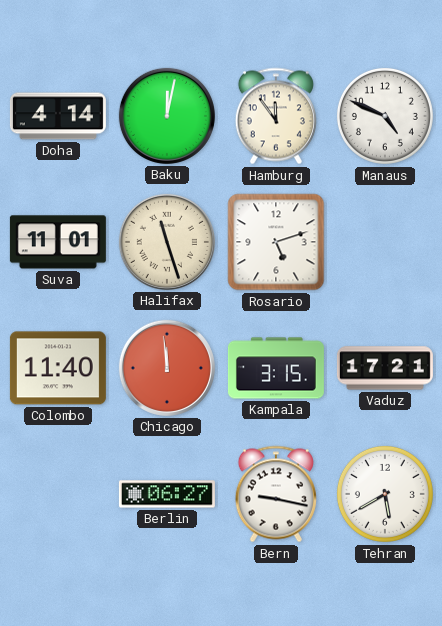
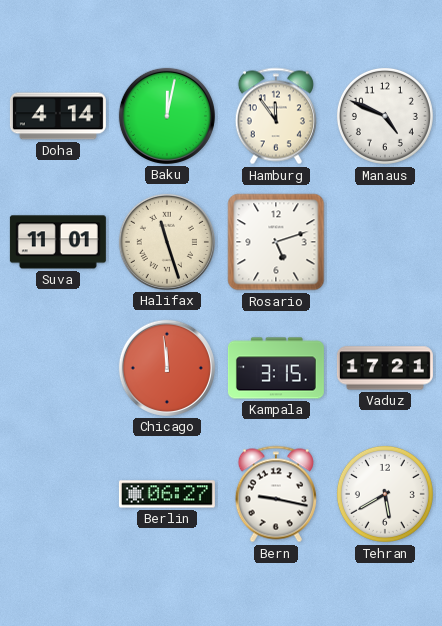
Colombo: 11:40 -> none
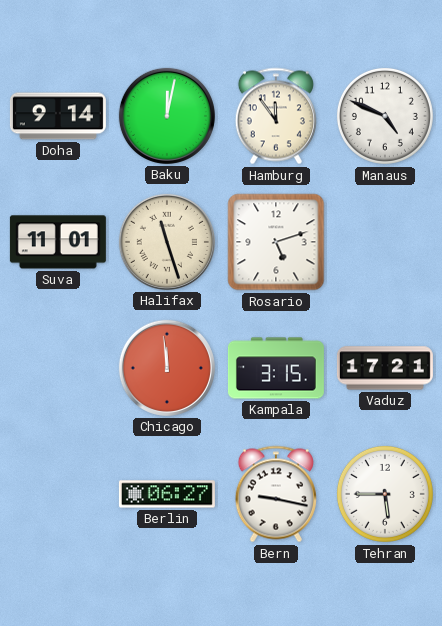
Doha: 4:14 -> 9:14
Tehran: 5:40 -> 5:45
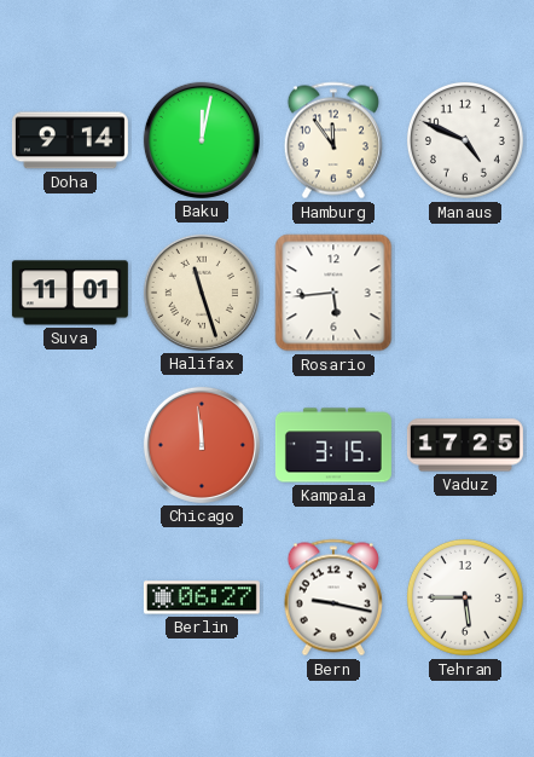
Rosario: 5:12 -> 5:44
Vaduz: 17:21 -> 17:25
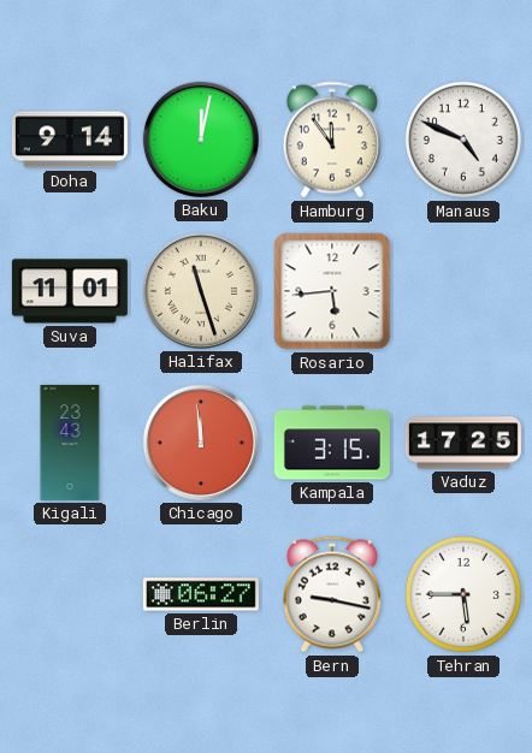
Kigali: none -> 23:43
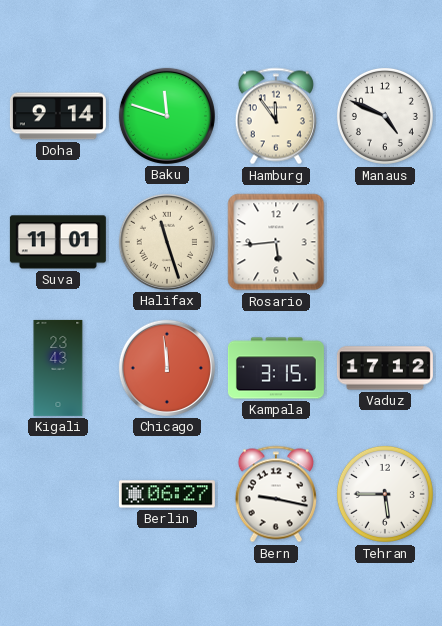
Baku: 12:02 -> 11:48
Vaduz: 17:25 -> 17:12
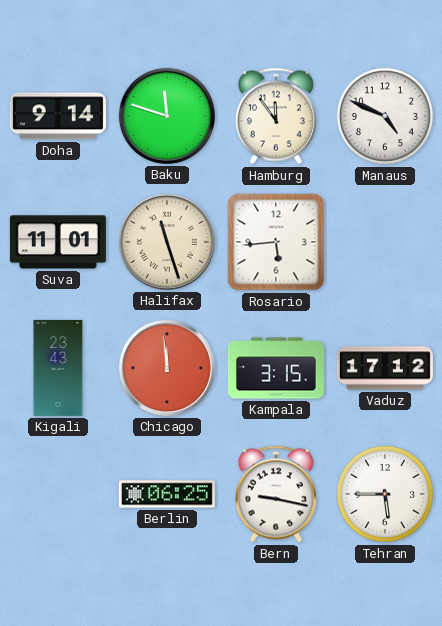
Berlin: 06:27 -> 06:25
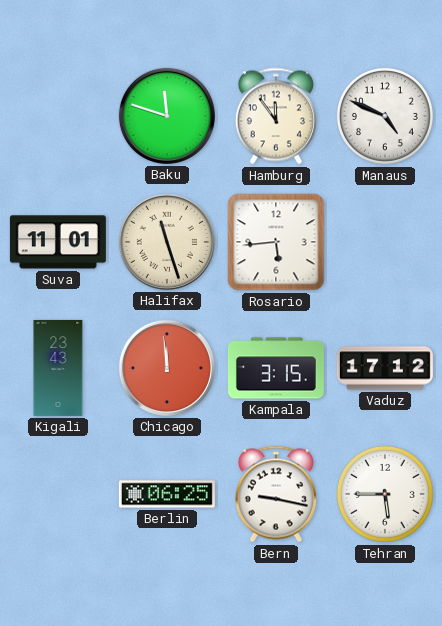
Doha: 9:14 -> none
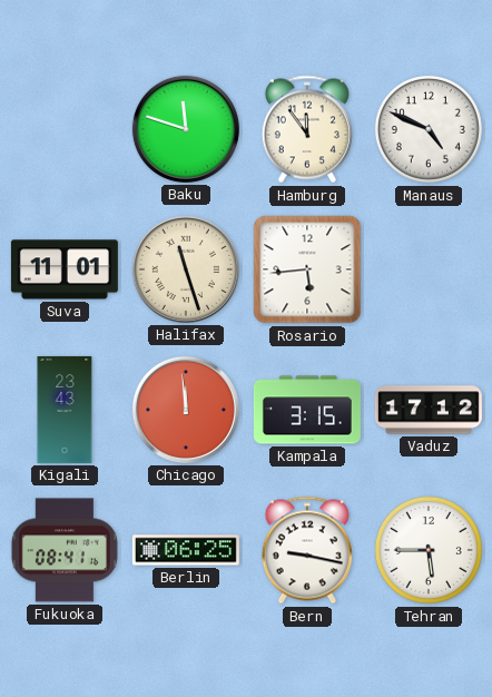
Fukuoka: none -> 08:41
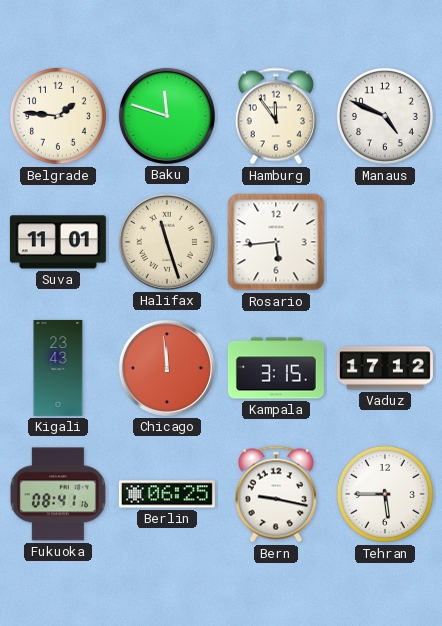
Belgrade: none -> 1:46
